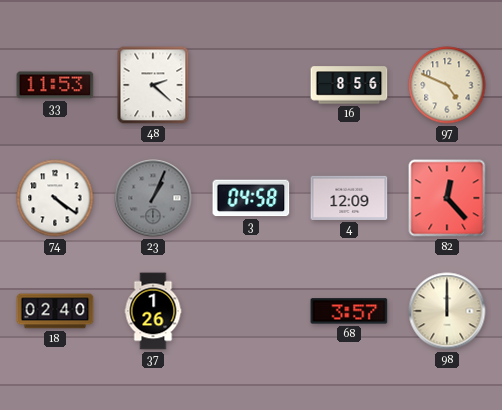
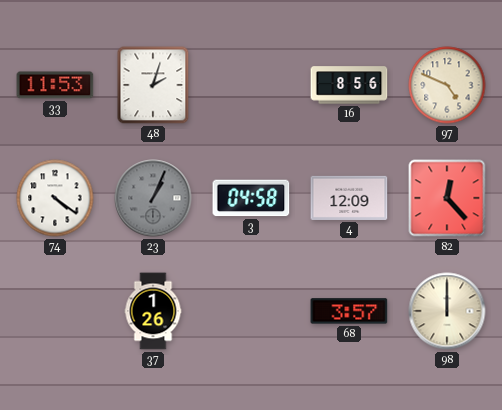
48: 2:22 -> 2:03
18: 02:40 -> none
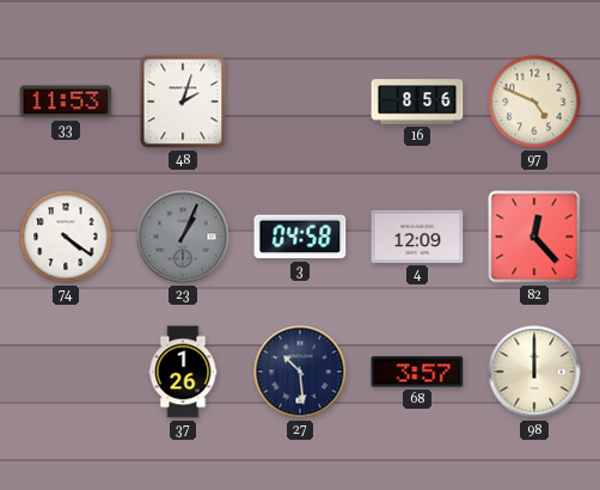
27: none -> 10:29
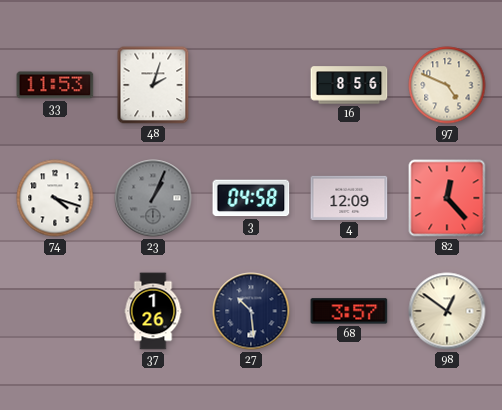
74: 4:21 -> 4:18
98: 12:00 -> 12:51
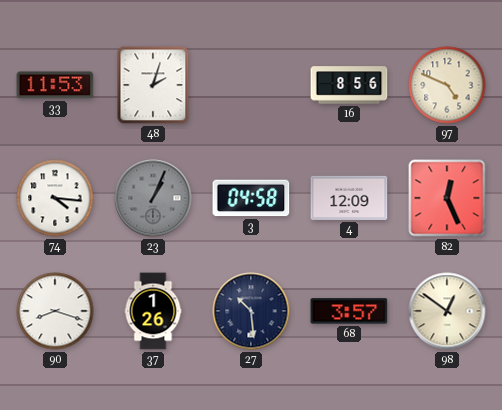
74: 4:18 -> 4:16
82: 12:23 -> 12:26
90: none -> 8:18
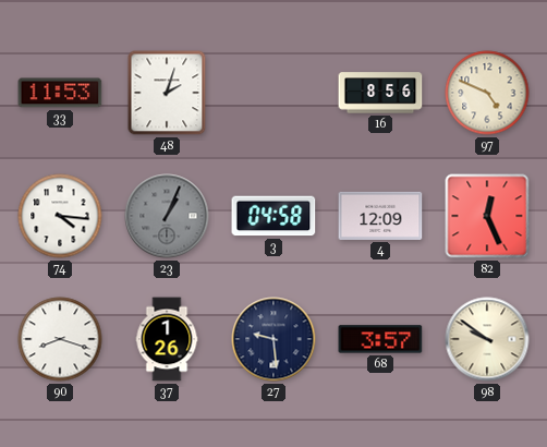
27: 10:29 -> 9:29
98: 12:51 -> 9:51
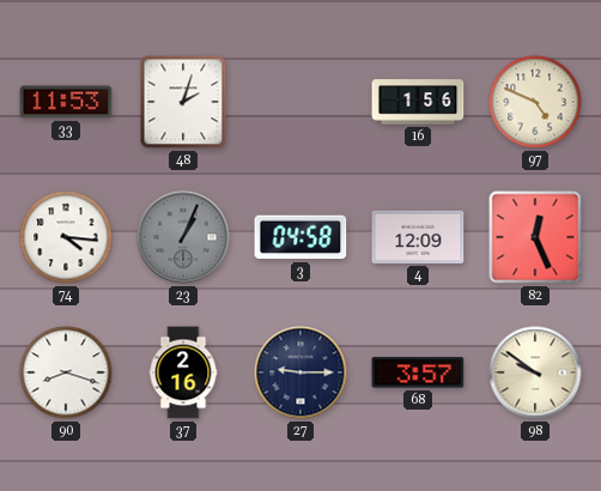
16: 8:56 -> 1:56
37: 1:26 -> 2:16
27: 9:29 -> 9:15
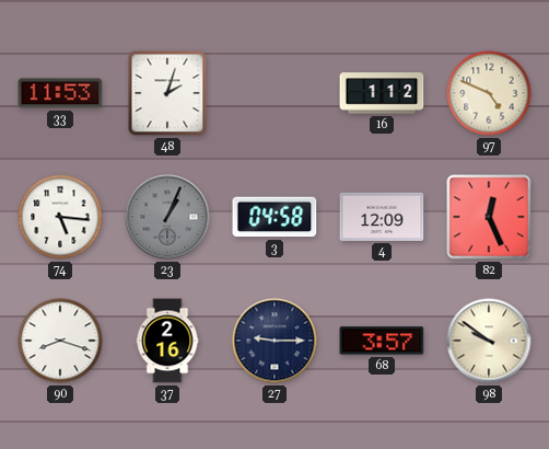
16: 1:56 -> 1:12
74: 4:16 -> 5:16
